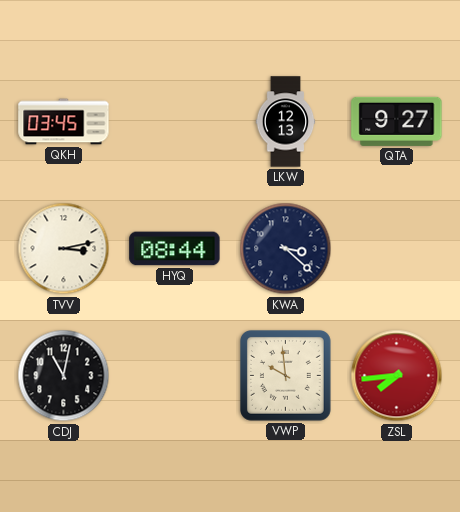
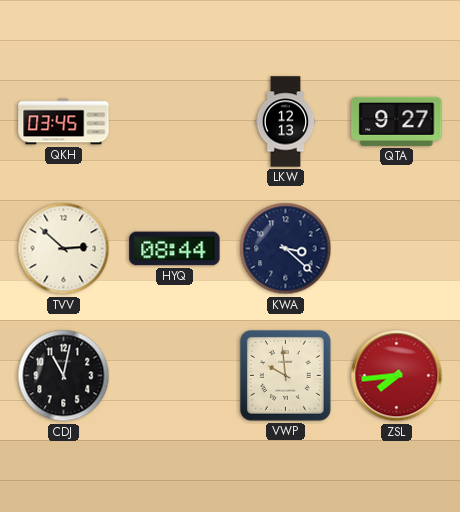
TVV: 3:13 -> 2:52
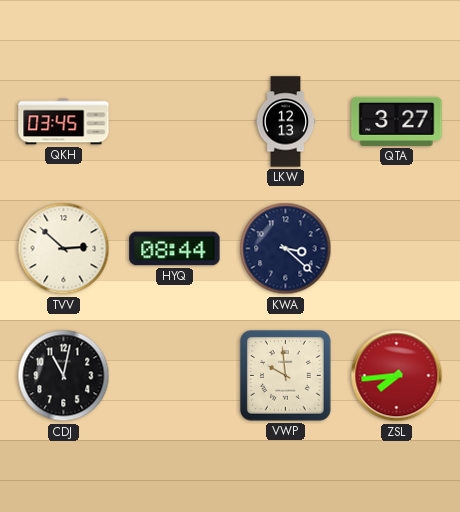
QTA: 9:27 -> 3:27
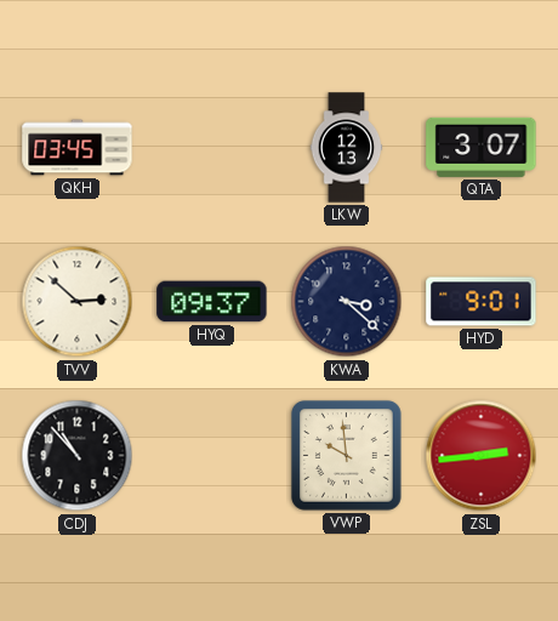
QTA: 3:27 -> 3:07
HYQ: 08:44 -> 09:37
HYD: none -> 9:01
CDJ: 11:02 -> 10:53
ZSL: 7:44 -> 2:44
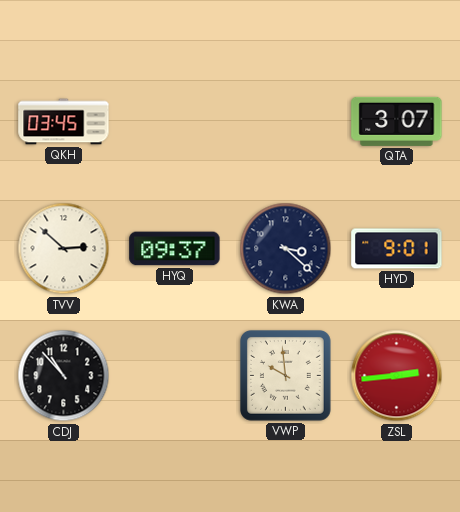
LKW: 12:13 -> none
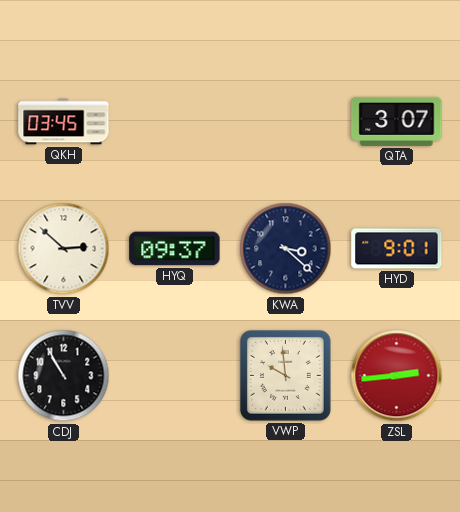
CDJ: 10:53 -> 10:55
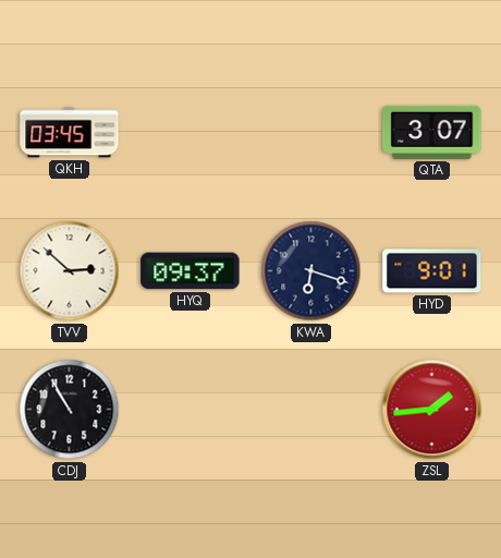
KWA: 3:22 -> 6:18
VWP: 9:59 -> none
ZSL: 2:44 -> 1:44
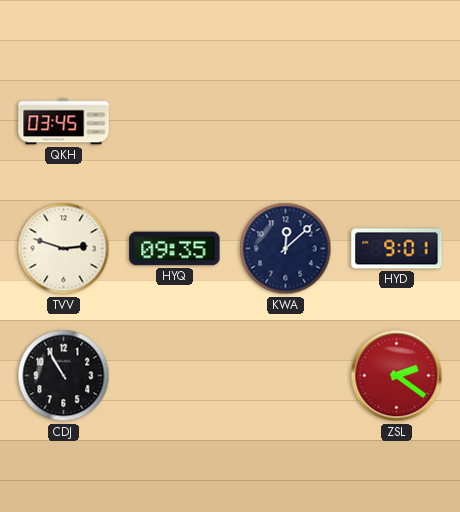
QTA: 3:07 -> none
TVV: 2:52 -> 2:48
HYQ: 09:37 -> 09:35
KWA: 6:18 -> 12:08
ZSL: 1:44 -> 2:21
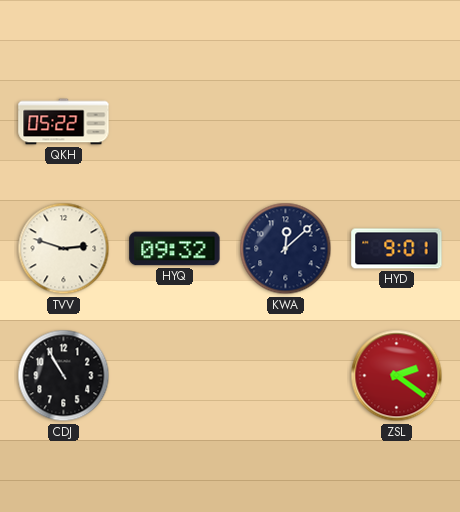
QKH: 03:45 -> 05:22
HYQ: 09:35 -> 09:32
